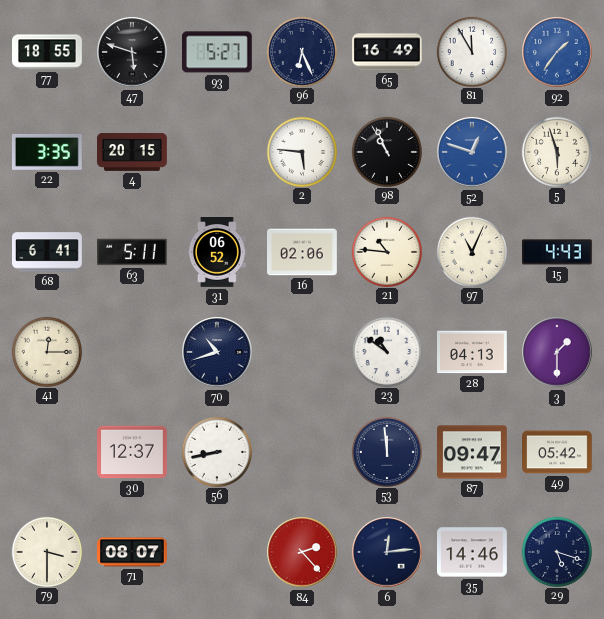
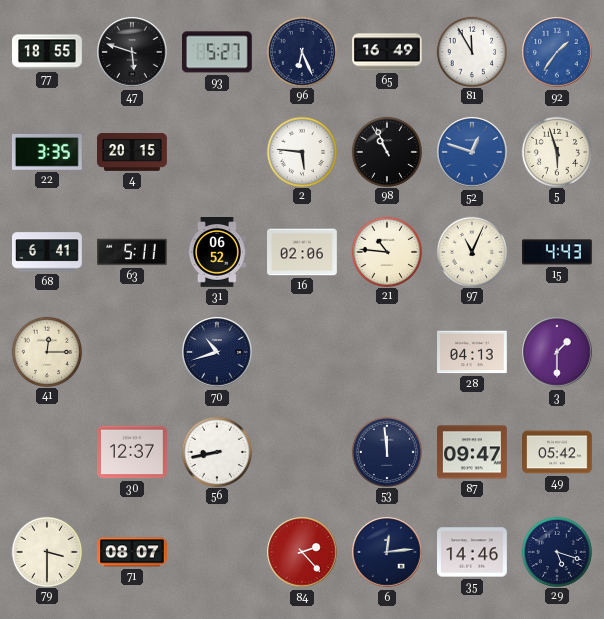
23: 10:51 -> none
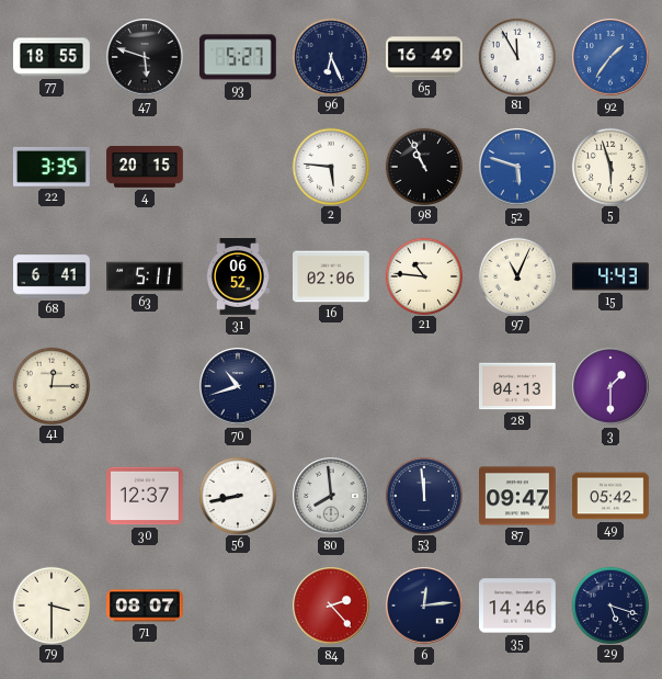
52: 12:48 -> 5:48
80: none -> 7:59
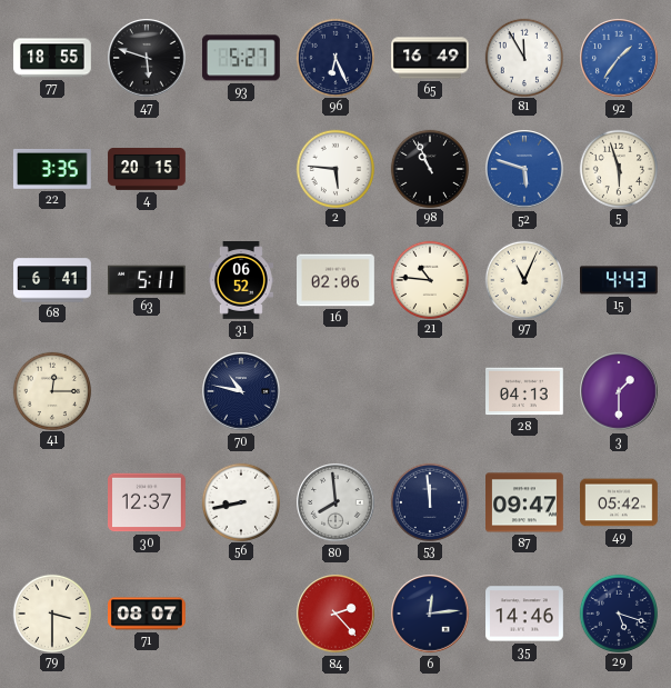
70: 10:42 -> 10:47
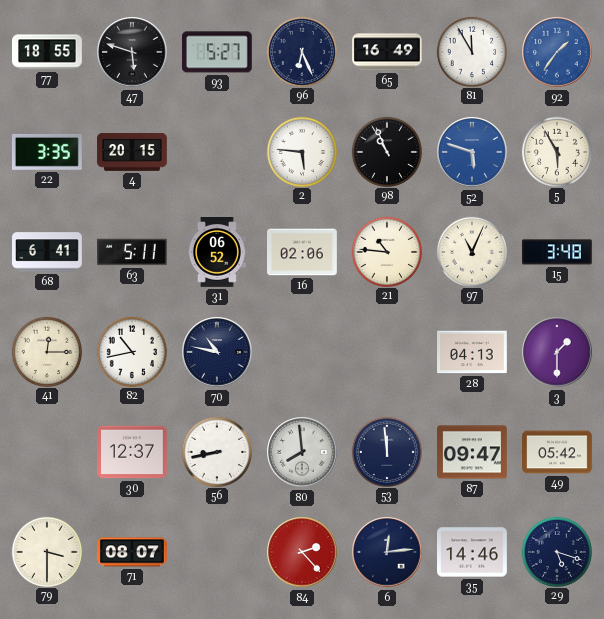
5: 5:57 -> 5:55
15: 4:43 -> 3:48
82: none -> 10:43
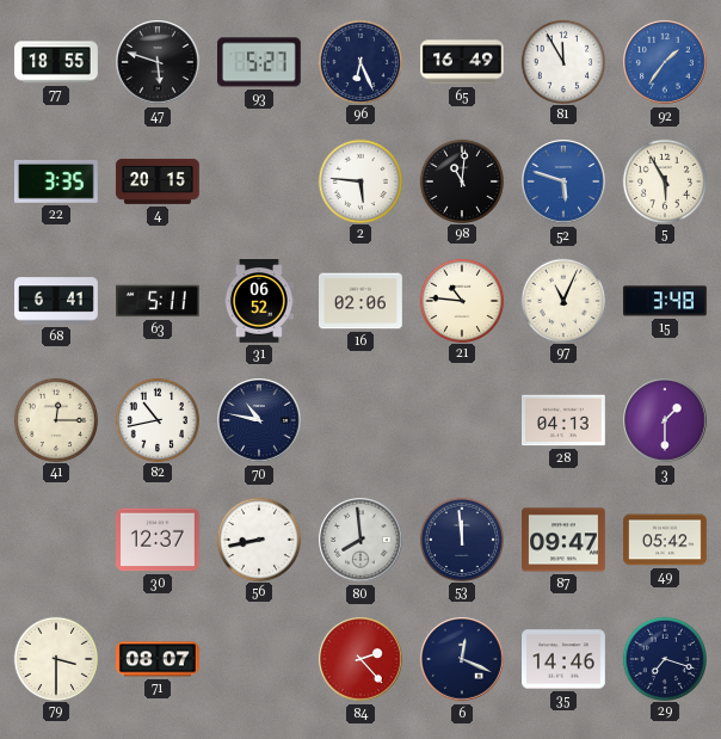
98: 10:56 -> 11:01
6: 12:14 -> 12:19
29: 5:18 -> 7:18
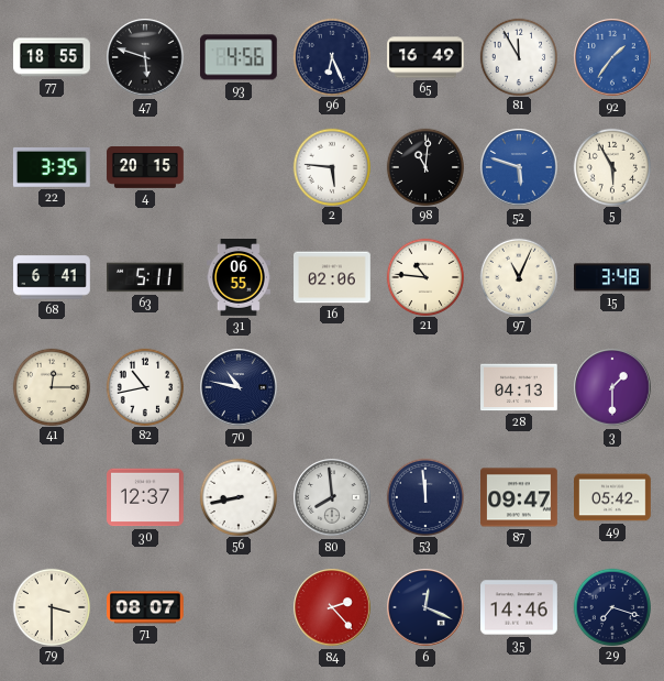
93: 5:27 -> 4:56
31: 06:52 -> 06:55
